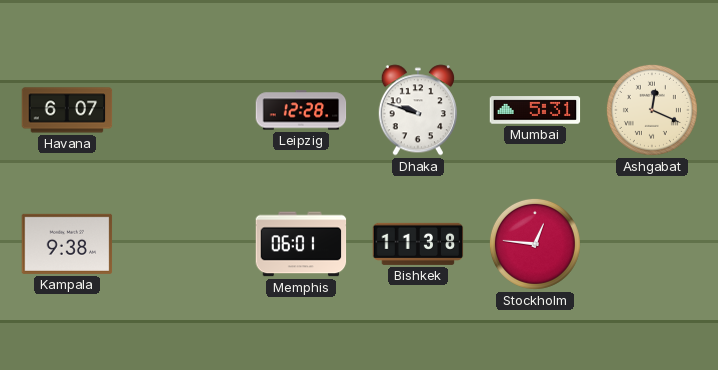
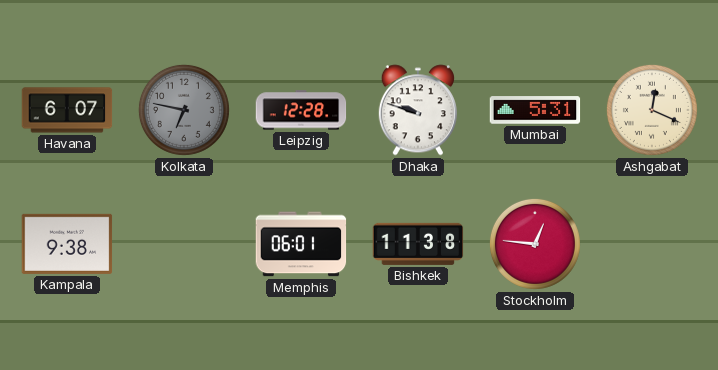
Kolkata: none -> 6:47
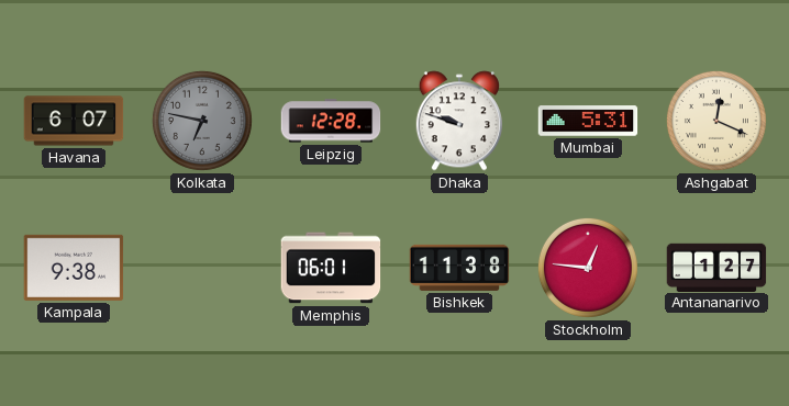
Antananarivo: none -> 1:27
